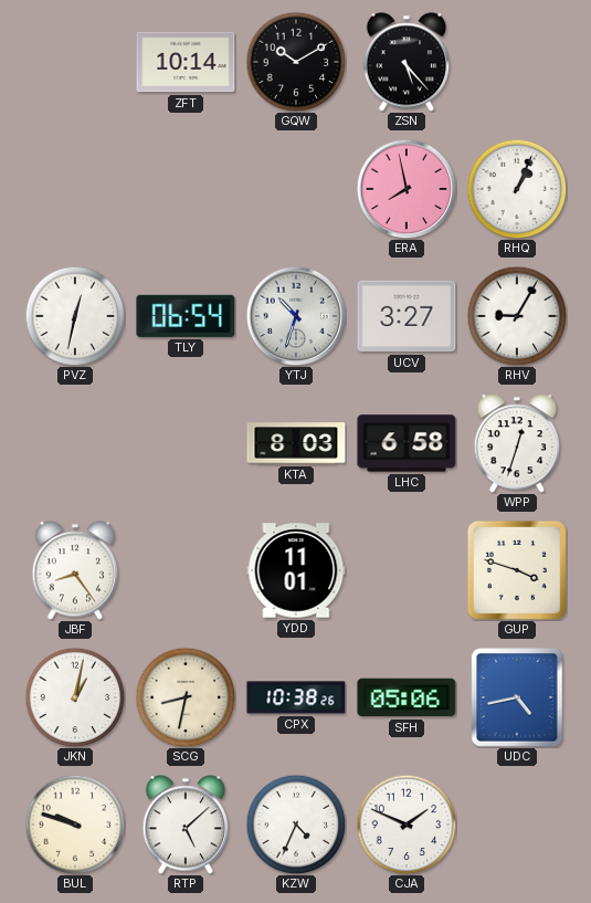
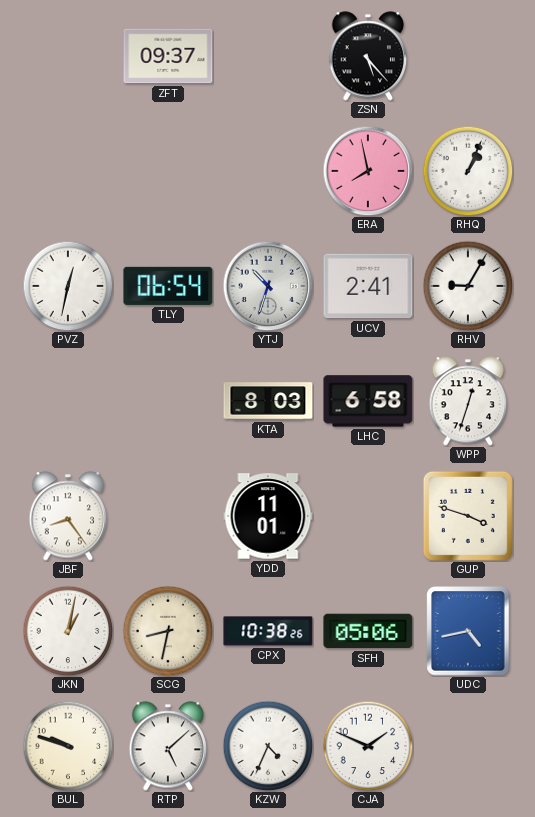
ZFT: 10:14 -> 09:37
GQW: 10:10 -> none
UCV: 3:27 -> 2:41
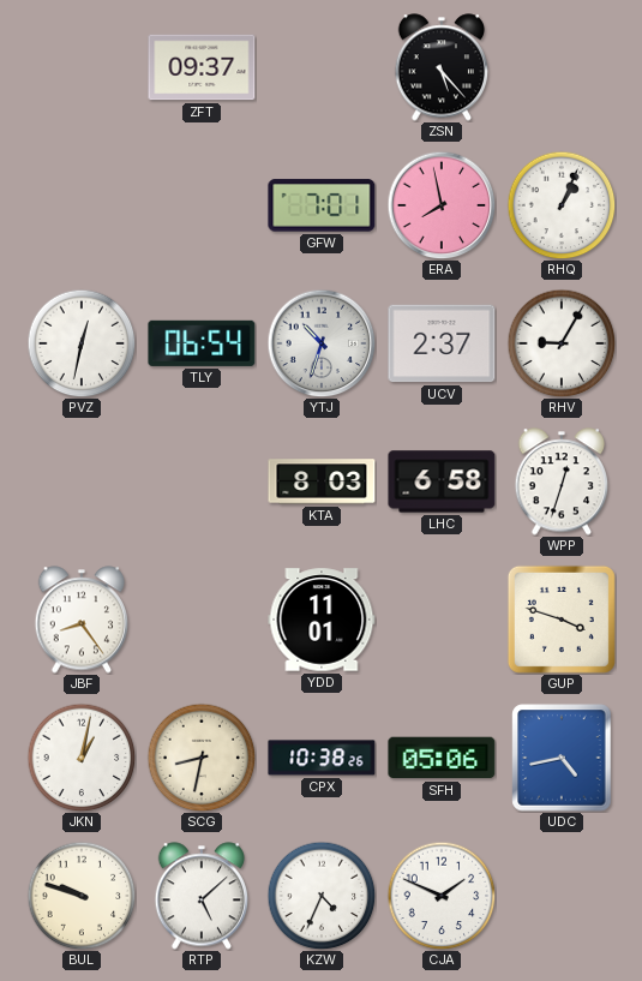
GFW: none -> 7:01
UCV: 2:41 -> 2:37
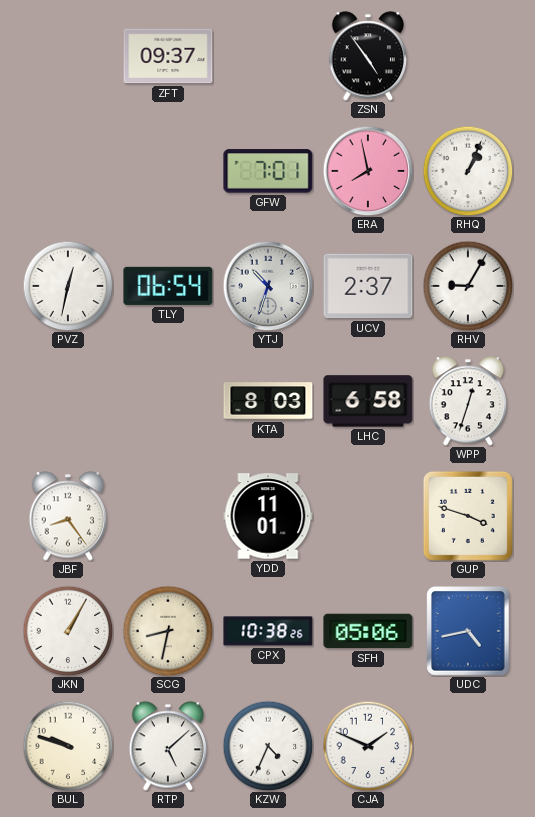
ZSN: 5:23 -> 4:54
JKN: 1:02 -> 1:05
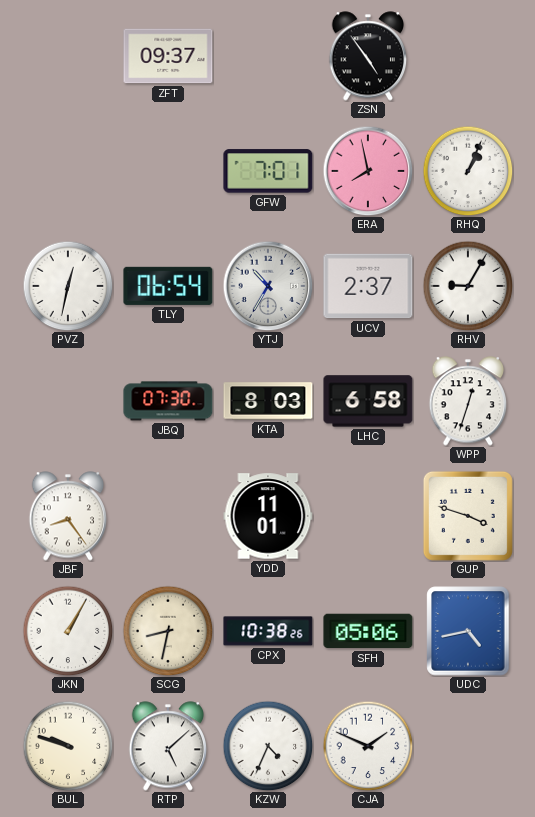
YTJ: 10:33 -> 10:35
JBQ: none -> 07:30
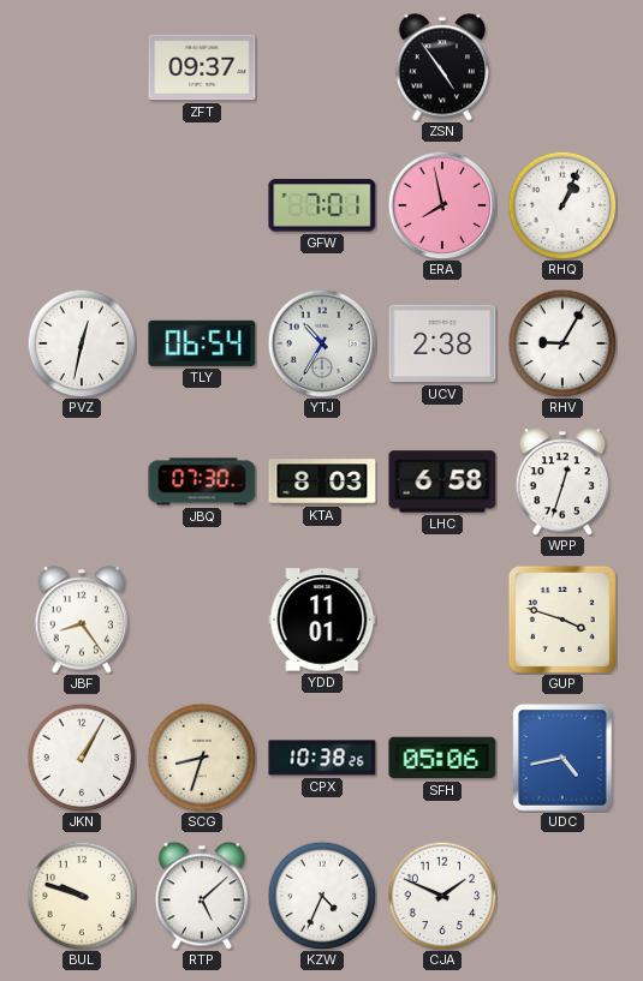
UCV: 2:37 -> 2:38
SCG: 8:32 -> 8:33
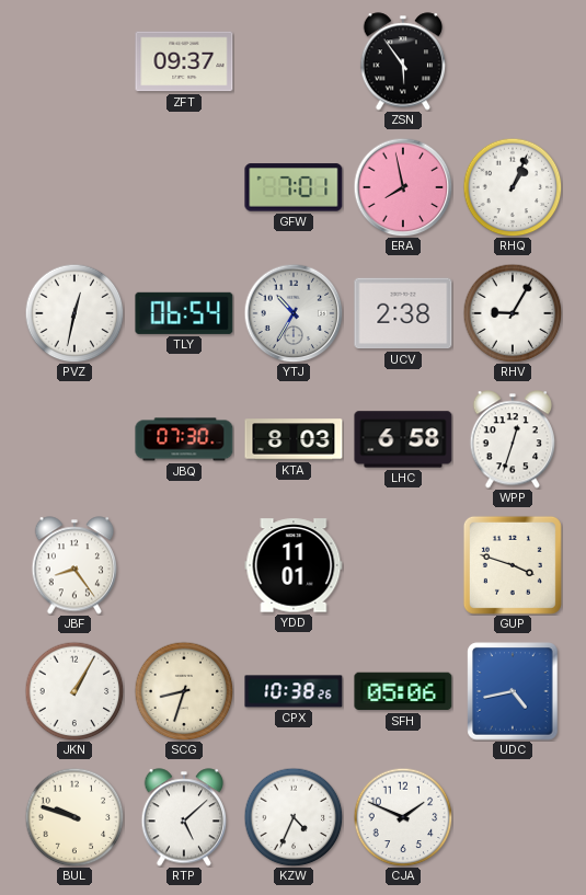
ZSN: 4:54 -> 5:54
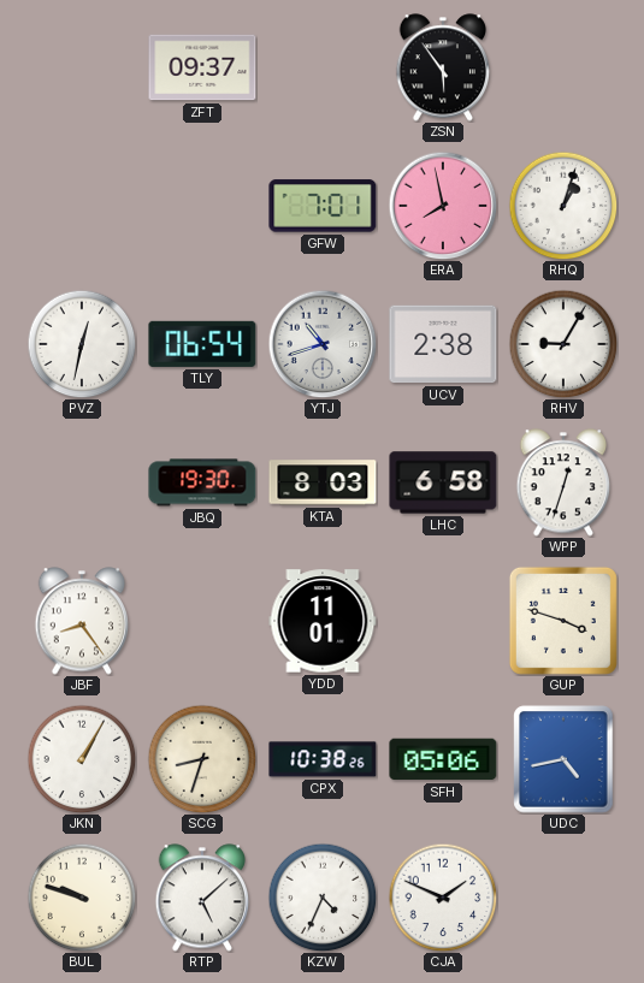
RHQ: 1:04 -> 1:03
YTJ: 10:35 -> 10:42
JBQ: 07:30 -> 19:30
